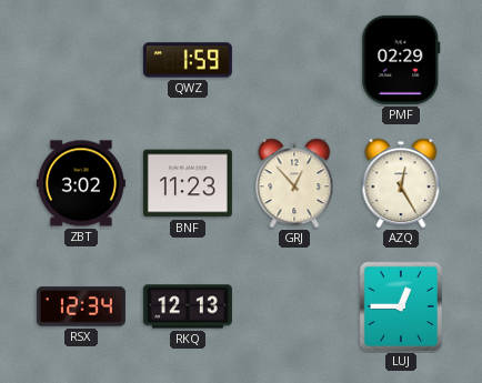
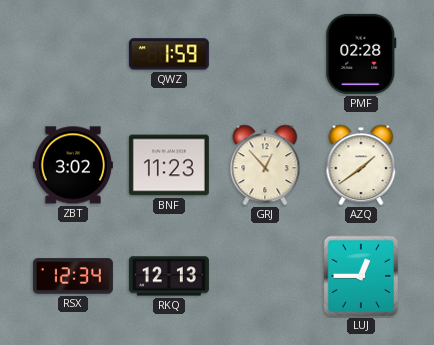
PMF: 02:29 -> 02:28
AZQ: 12:25 -> 1:39
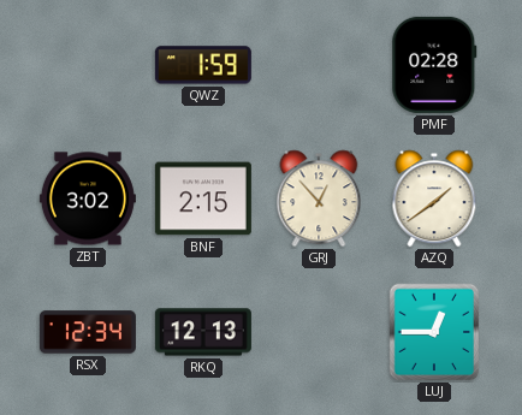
BNF: 11:23 -> 2:15
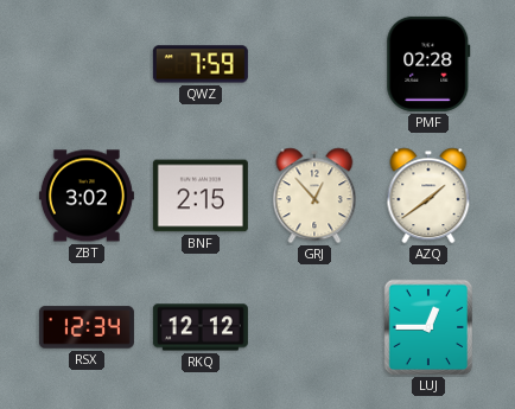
QWZ: 1:59 -> 7:59
RKQ: 12:13 -> 12:12
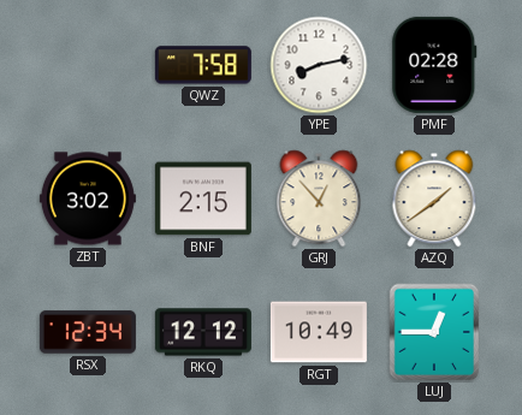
QWZ: 7:59 -> 7:58
YPE: none -> 8:13
RGT: none -> 10:49
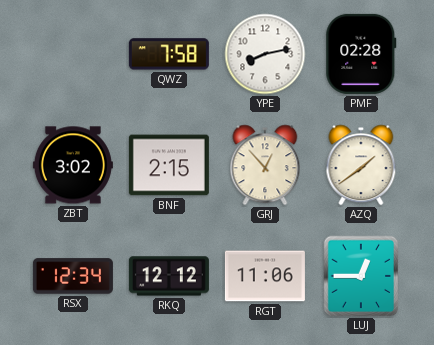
RGT: 10:49 -> 11:06
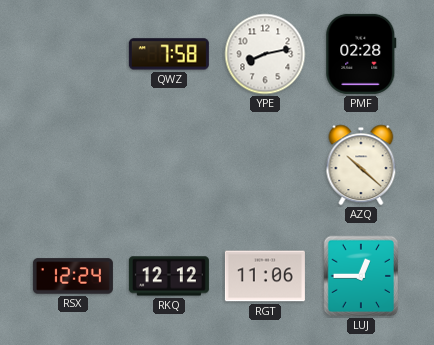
ZBT: 3:02 -> none
BNF: 2:15 -> none
GRJ: 12:53 -> none
AZQ: 1:39 -> 10:22
RSX: 12:34 -> 12:24
